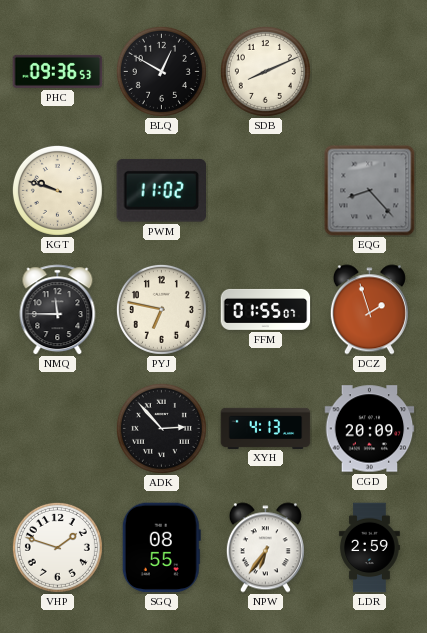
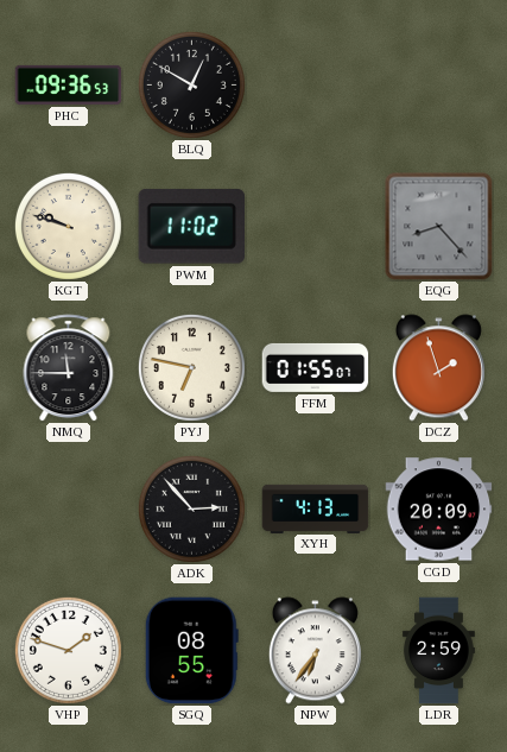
SDB: 8:11 -> none
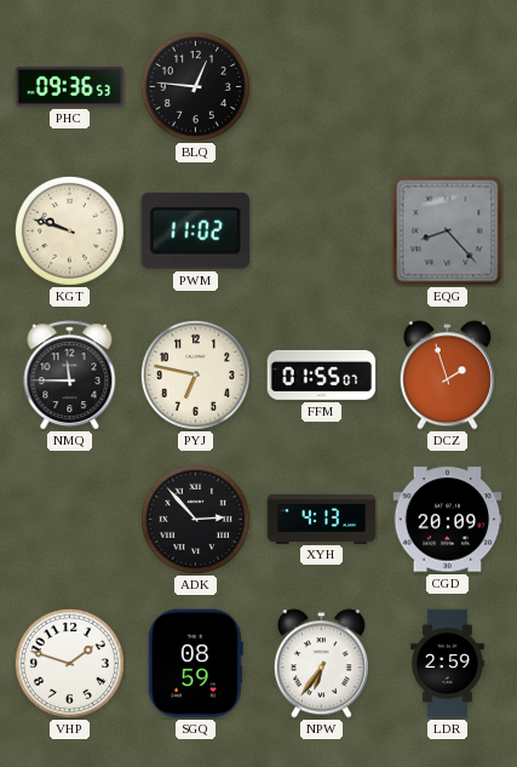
BLQ: 12:50 -> 12:46
SGQ: 08:55 -> 08:59
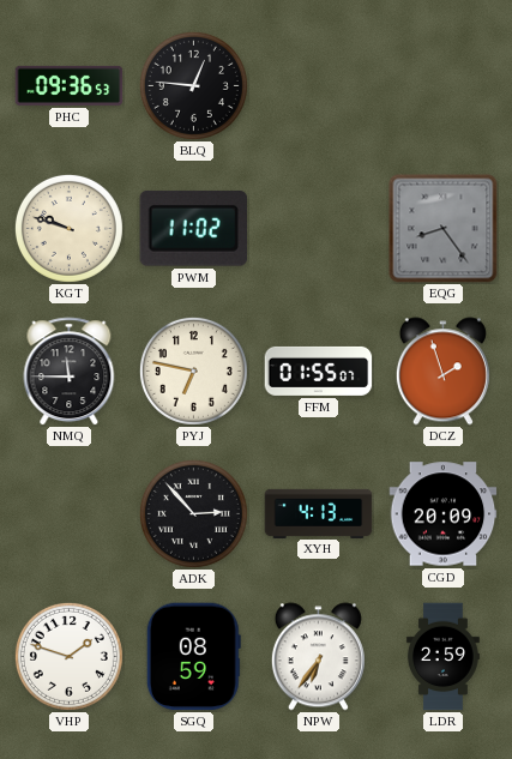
EQG: 8:23 -> 8:24
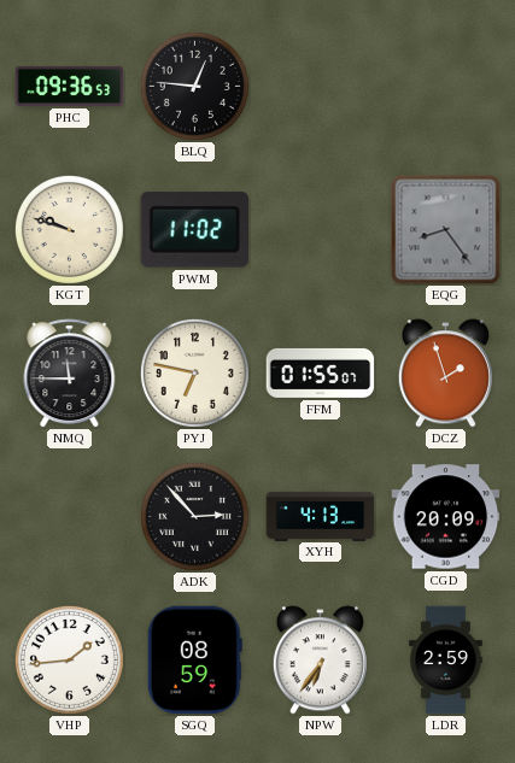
VHP: 1:48 -> 1:44
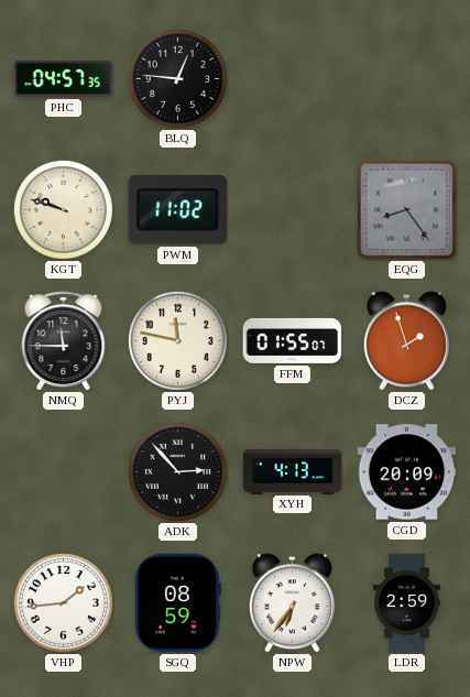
PHC: 09:36 -> 04:57
PYJ: 6:47 -> 11:47
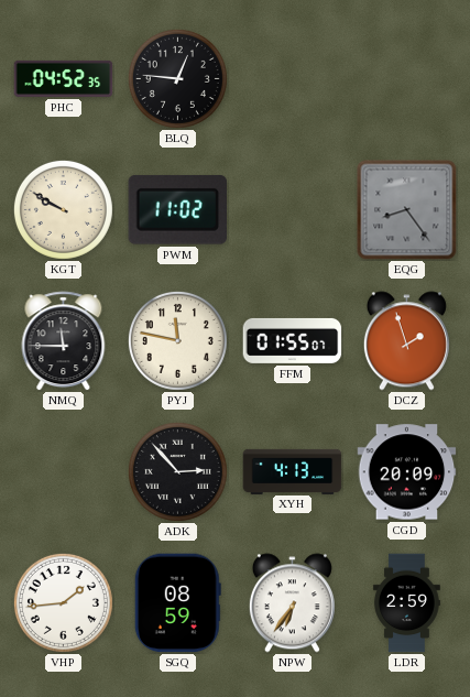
PHC: 04:57 -> 04:52
KGT: 9:48 -> 9:50
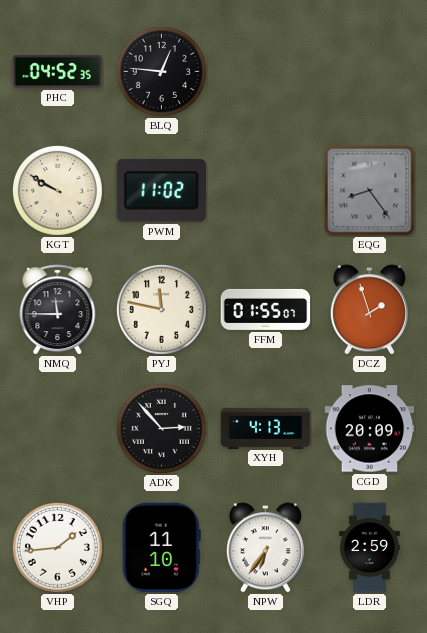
SGQ: 08:59 -> 11:10
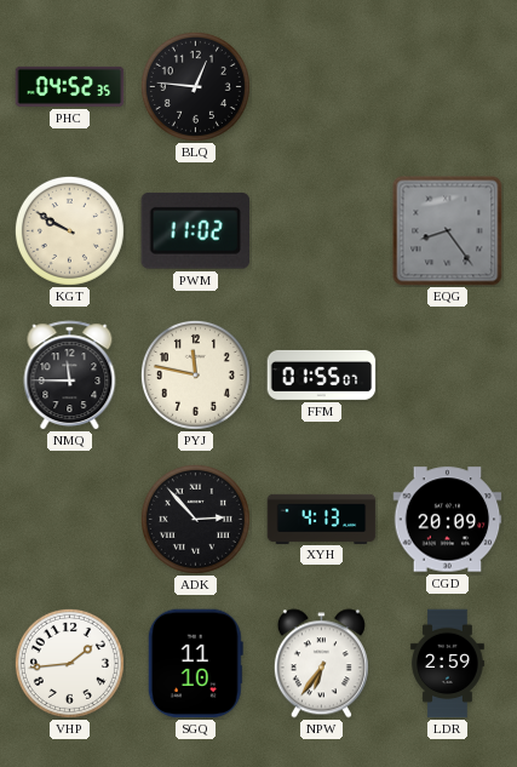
DCZ: 1:57 -> none
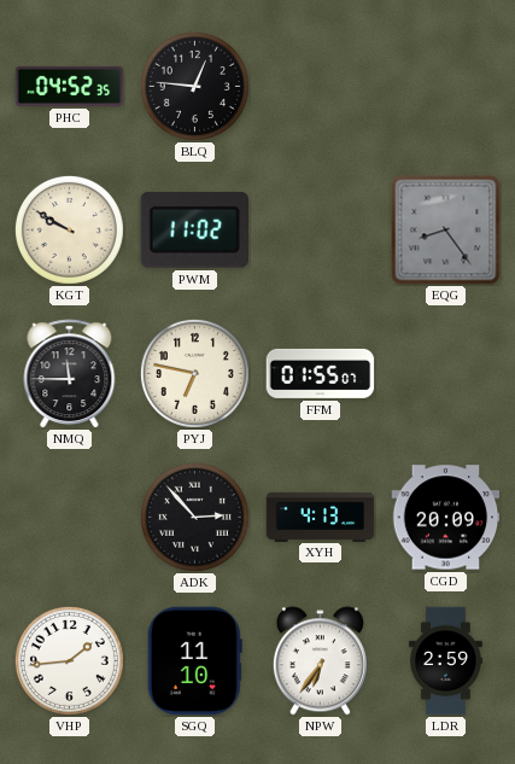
PYJ: 11:47 -> 6:47
